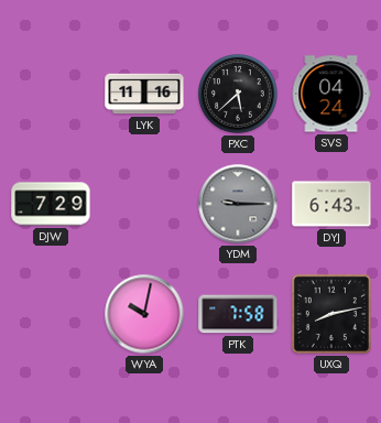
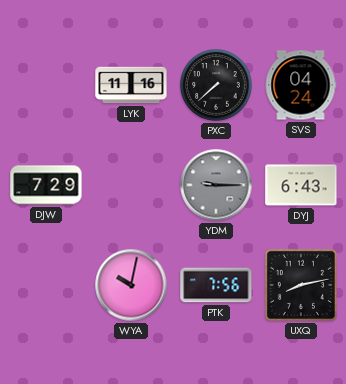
PXC: 5:38 -> 7:38
PTK: 7:58 -> 7:56
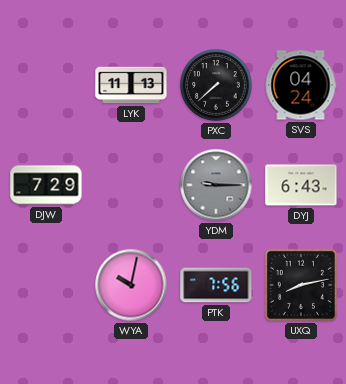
LYK: 11:16 -> 11:13
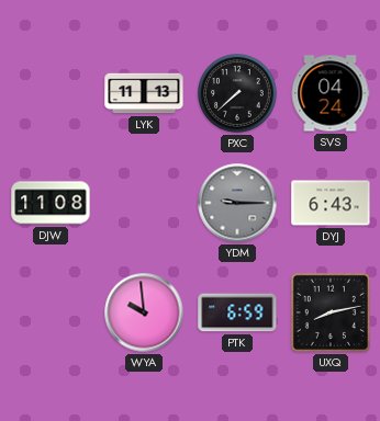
DJW: 7:29 -> 11:08
WYA: 10:02 -> 9:59
PTK: 7:56 -> 6:59
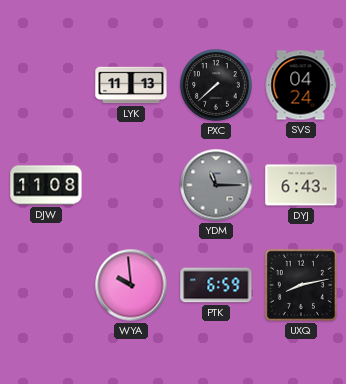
YDM: 9:15 -> 11:15
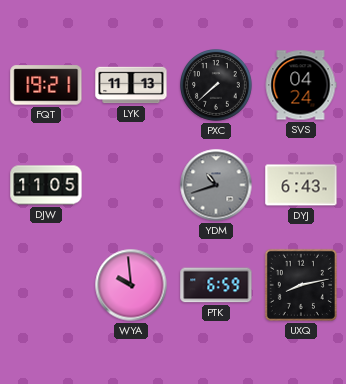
FQT: none -> 19:21
DJW: 11:08 -> 11:05
YDM: 11:15 -> 10:42
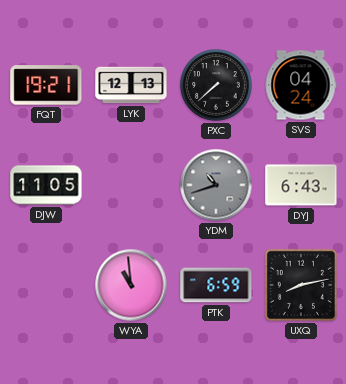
LYK: 11:13 -> 12:13
WYA: 9:59 -> 10:59
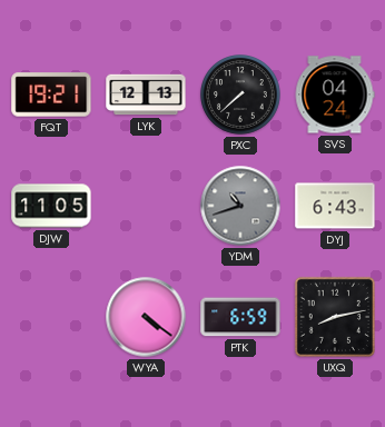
WYA: 10:59 -> 4:21
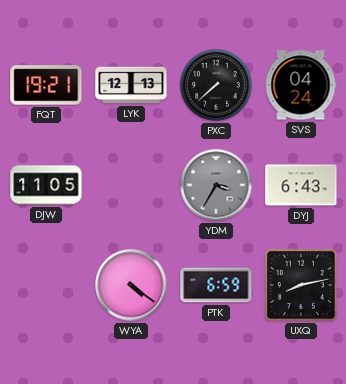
YDM: 10:42 -> 3:35
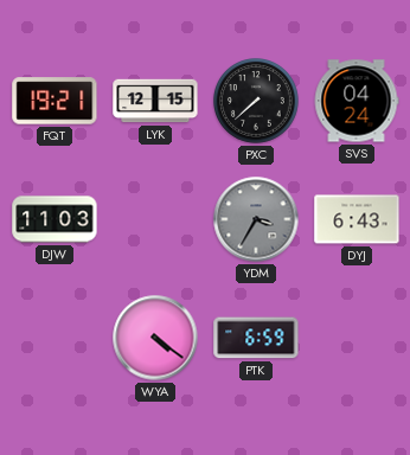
LYK: 12:13 -> 12:15
DJW: 11:05 -> 11:03
UXQ: 8:13 -> none
